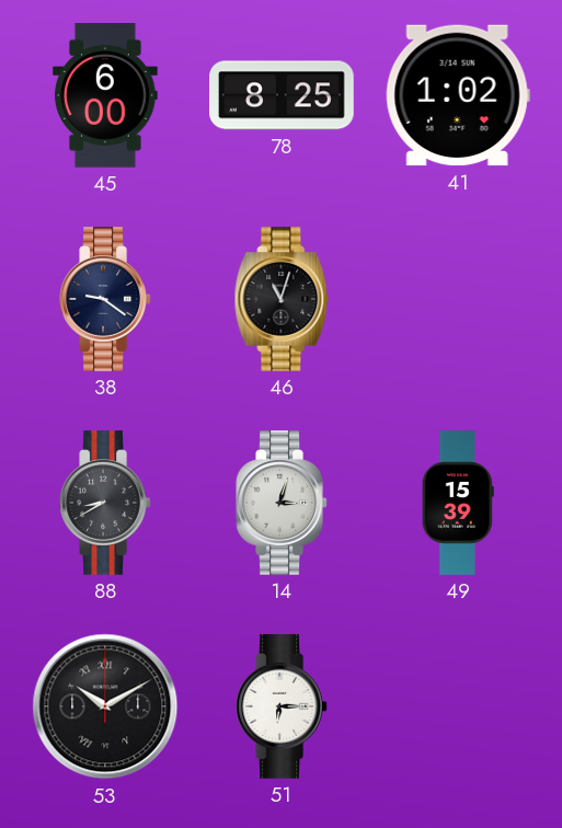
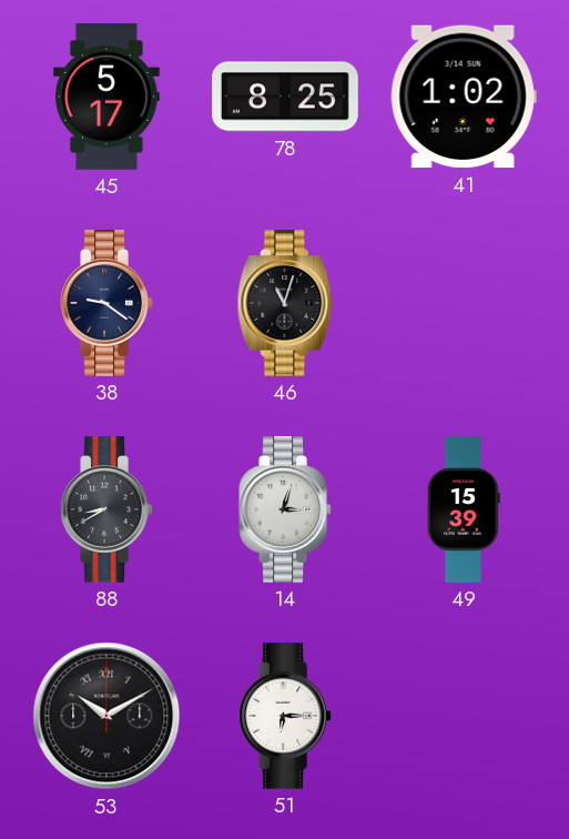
45: 6:00 -> 5:17
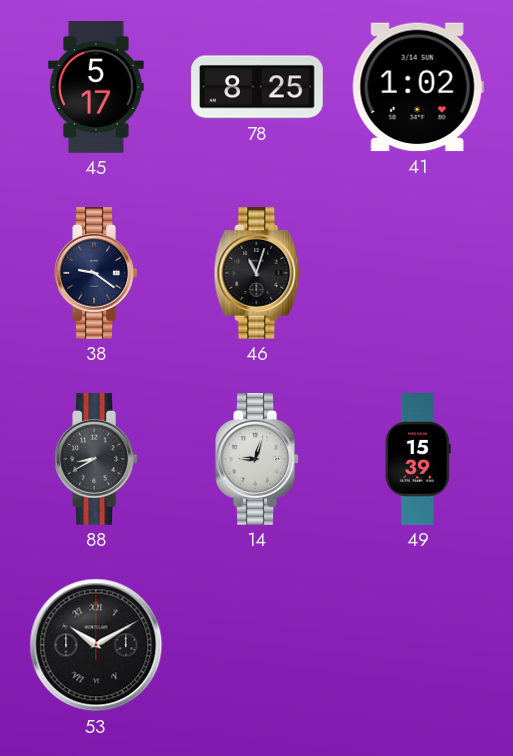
14: 3:03 -> 9:03
51: 6:15 -> none
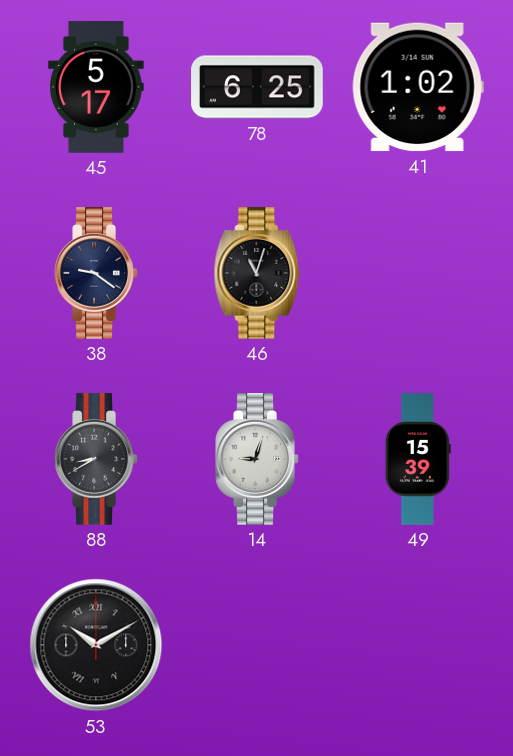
78: 8:25 -> 6:25
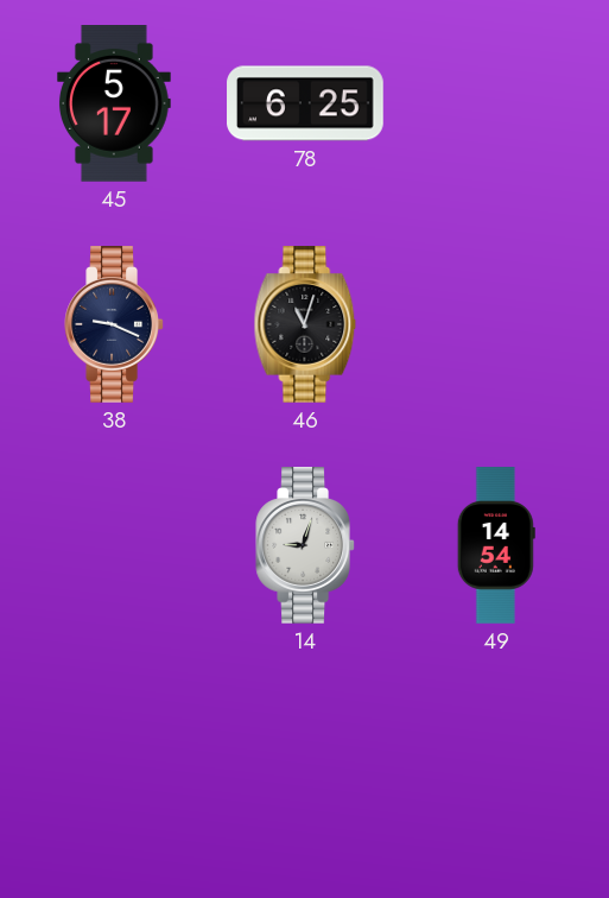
41: 1:02 -> none
38: 9:21 -> 9:19
88: 8:40 -> none
49: 15:39 -> 14:54
53: 10:10 -> none
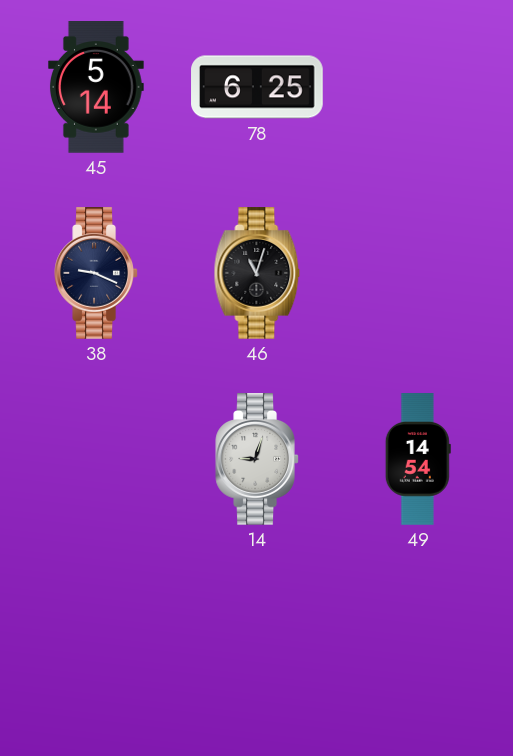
45: 5:17 -> 5:14
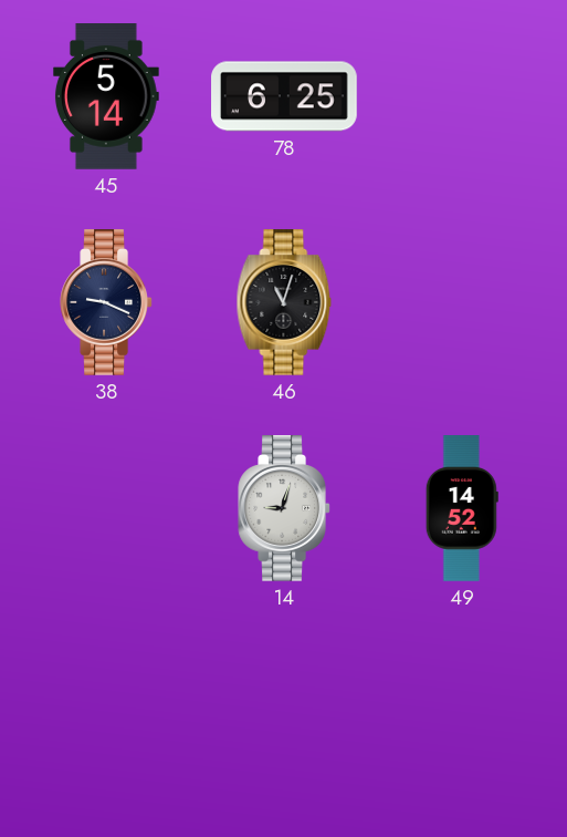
49: 14:54 -> 14:52
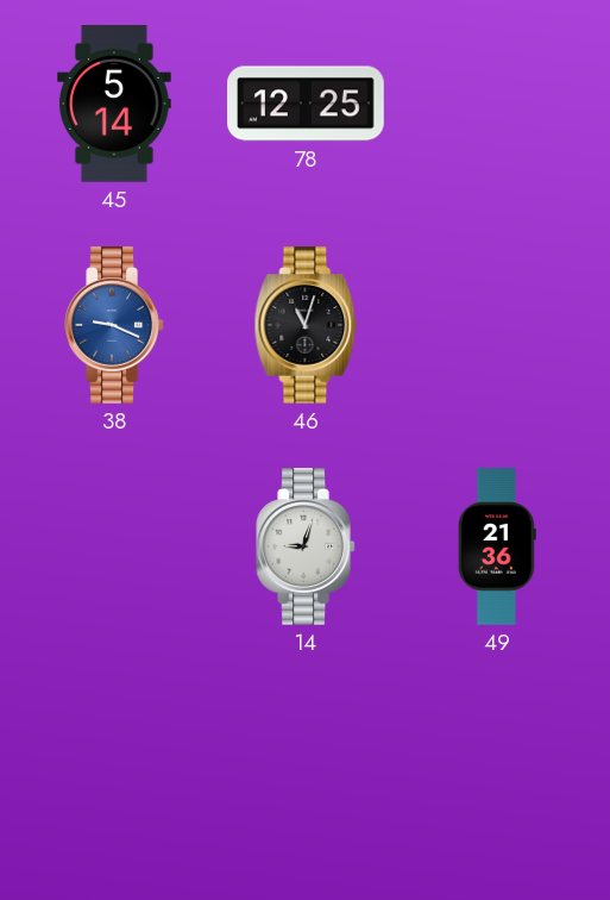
78: 6:25 -> 12:25
38 dial: navy -> blue
49: 14:52 -> 21:36
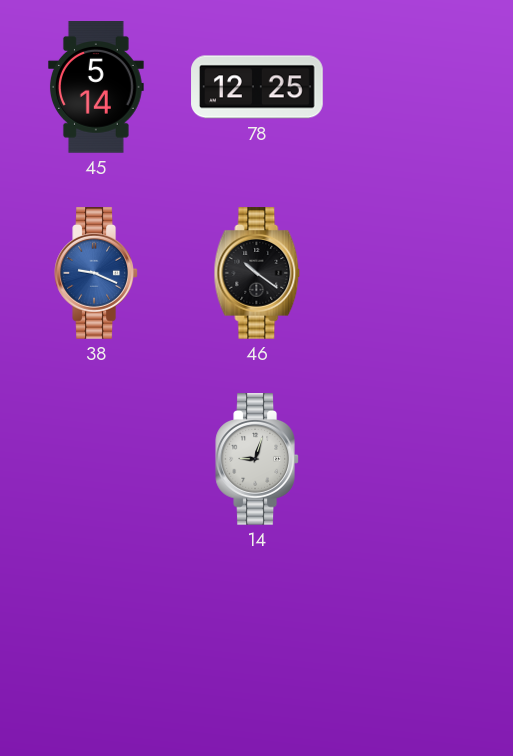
46: 11:03 -> 10:21
49: 21:36 -> none
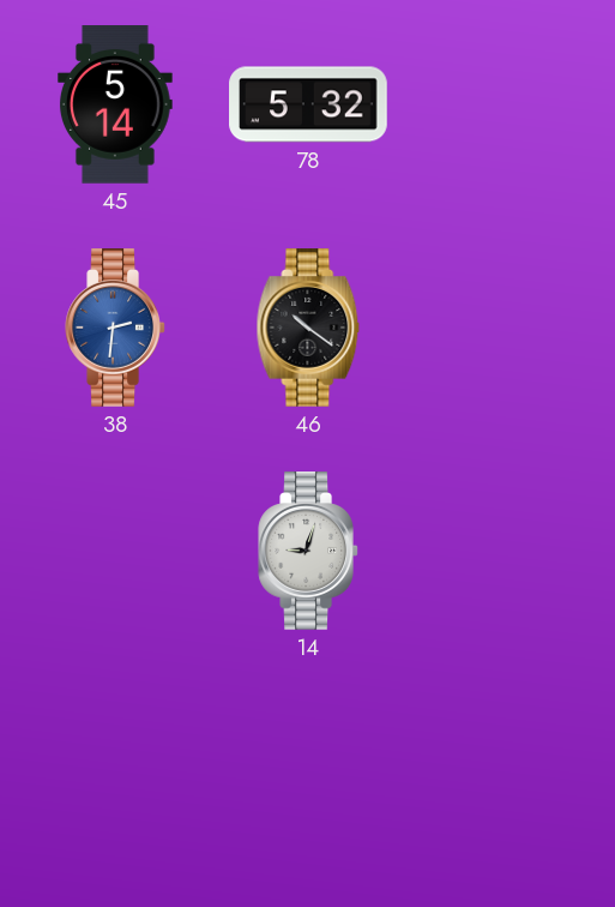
78: 12:25 -> 5:32
38: 9:19 -> 2:31
